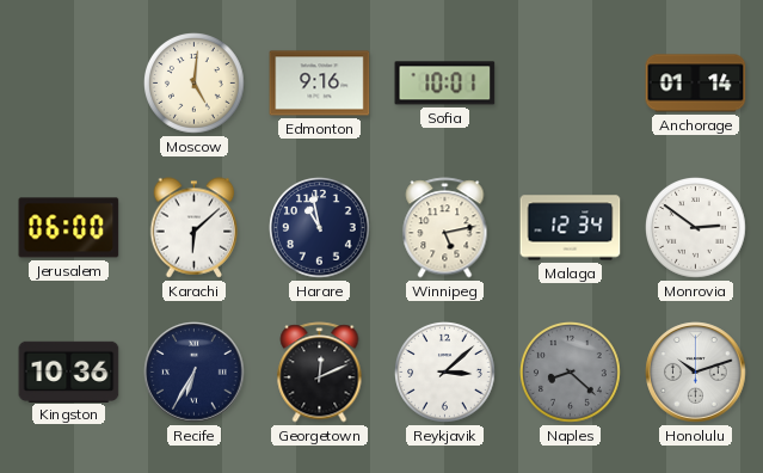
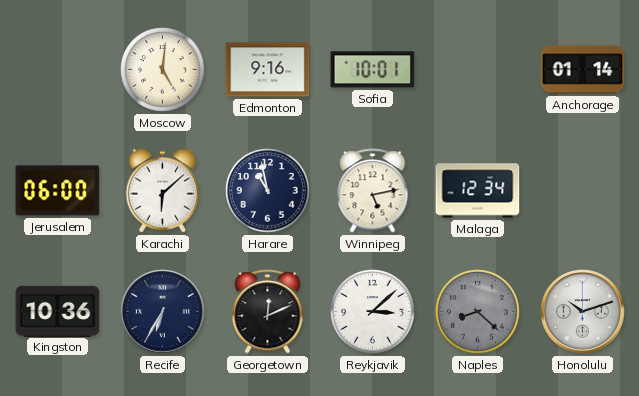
Monrovia: 2:51 -> none
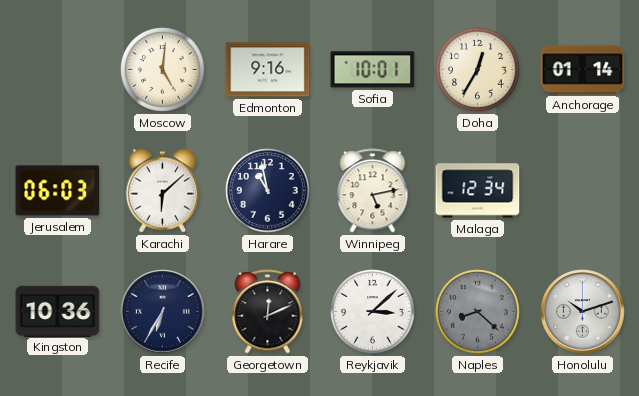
Doha: none -> 12:35
Jerusalem: 06:00 -> 06:03
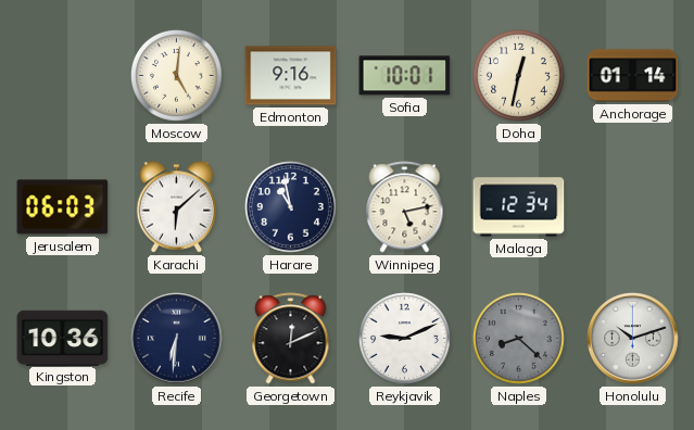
Doha: 12:35 -> 12:32
Recife: 6:35 -> 6:31
Reykjavik: 3:08 -> 9:11
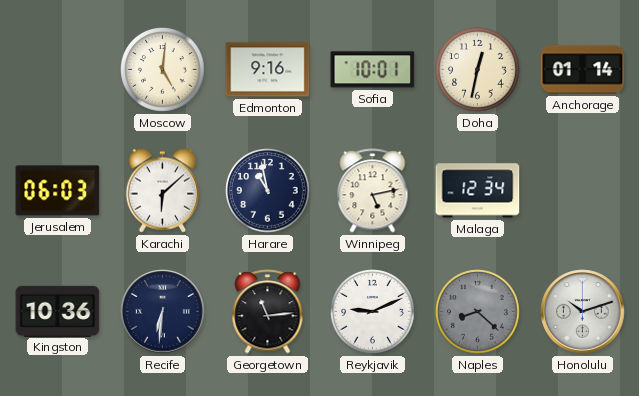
Georgetown: 12:11 -> 11:14
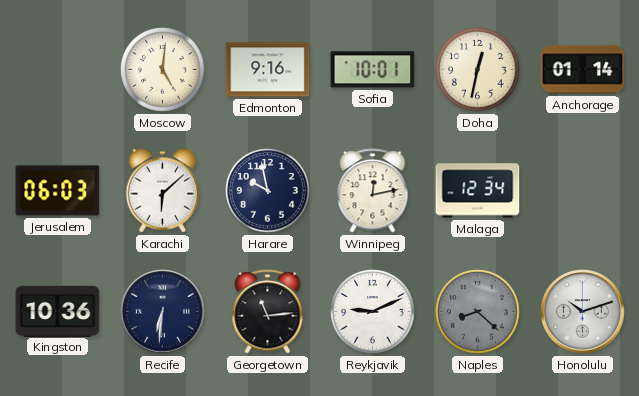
Harare: 10:58 -> 9:58
Winnipeg: 5:13 -> 12:13
